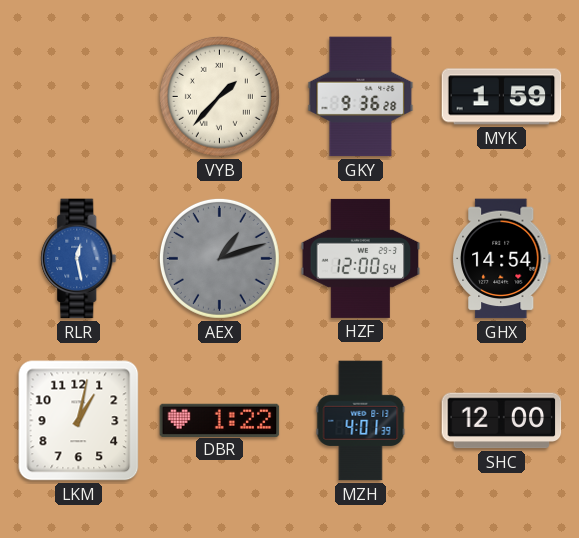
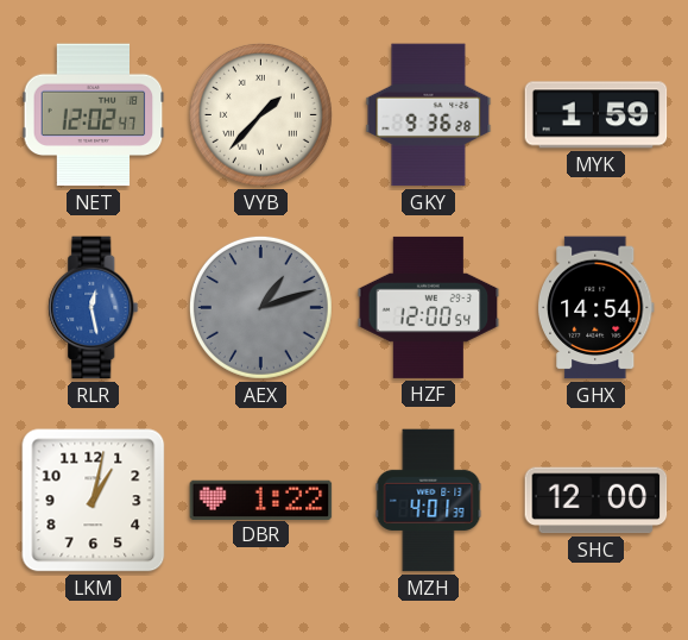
NET: none -> 12:02
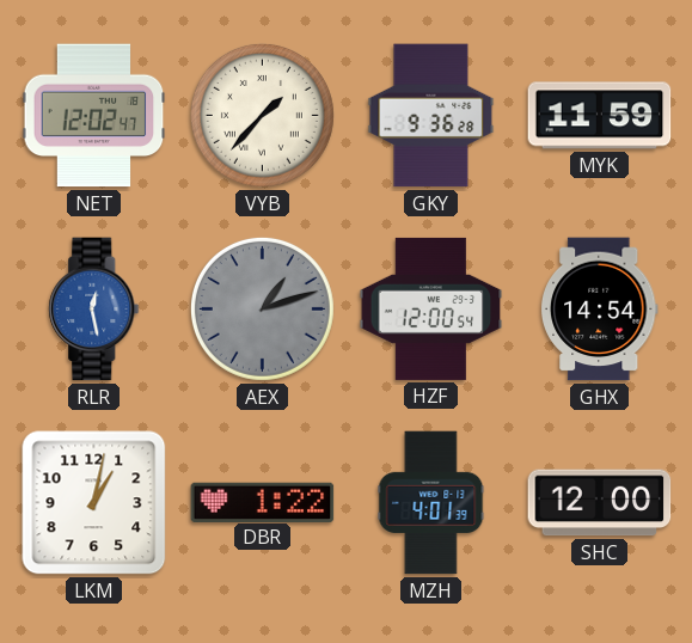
MYK: 1:59 -> 11:59
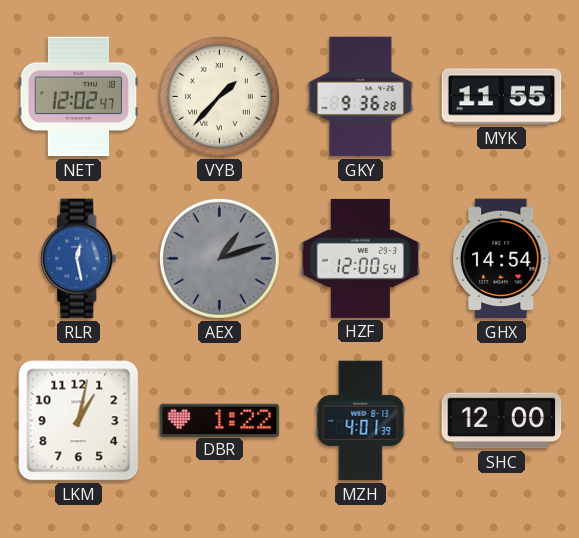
MYK: 11:59 -> 11:55
